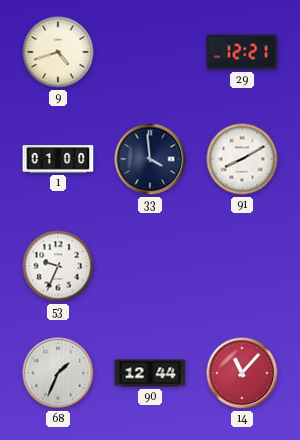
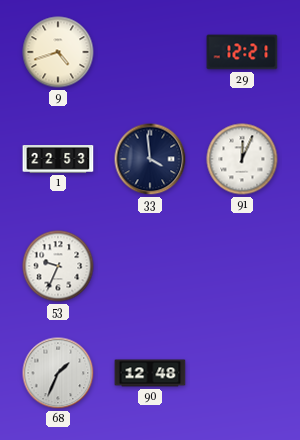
1: 01:00 -> 22:53
91: 8:10 -> 12:04
90: 12:44 -> 12:48
14: 11:07 -> none
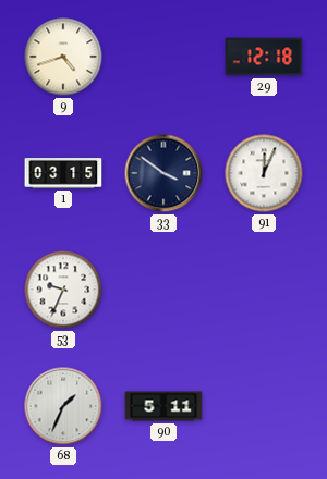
29: 12:21 -> 12:18
1: 22:53 -> 03:15
33: 3:59 -> 3:51
90: 12:48 -> 5:11
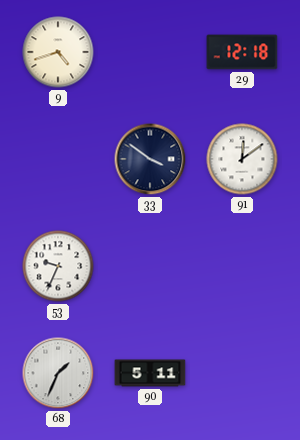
1: 03:15 -> none
91: 12:04 -> 12:09
